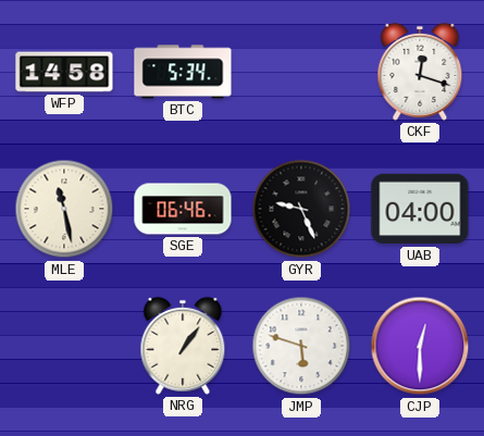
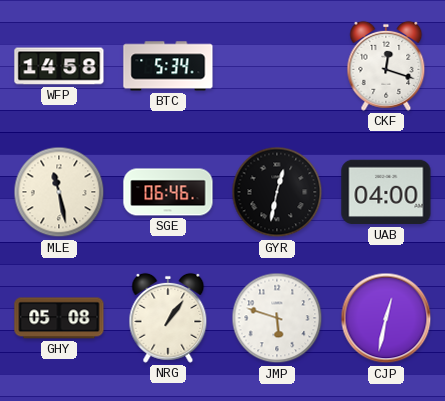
GYR: 9:26 -> 12:32
GHY: none -> 05:08
CJP: 12:30 -> 12:32
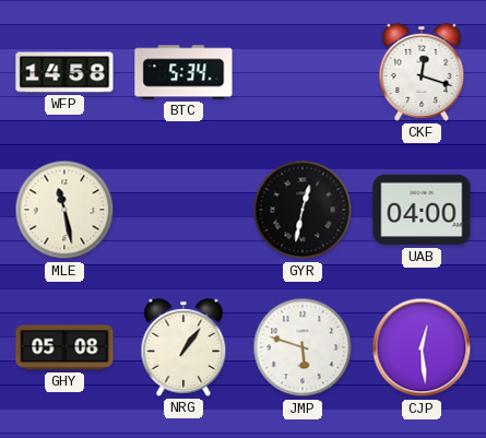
SGE: 06:46 -> none
CJP: 12:32 -> 12:29
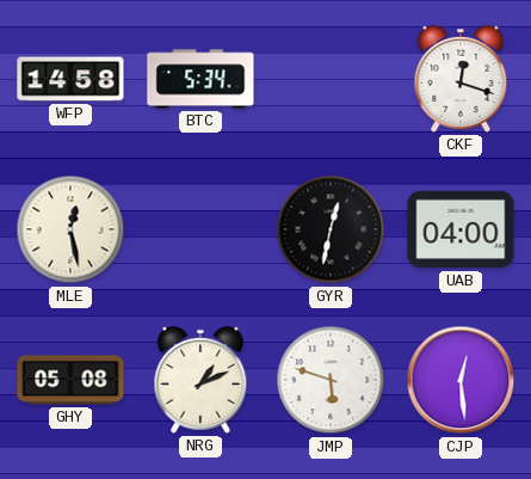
MLE: 11:28 -> 12:28
NRG: 1:06 -> 1:11
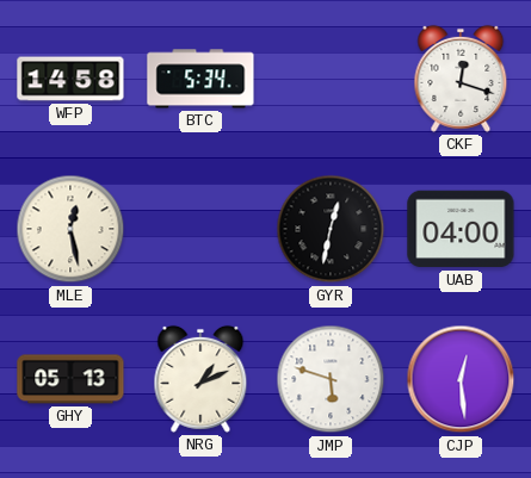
GHY: 05:08 -> 05:13
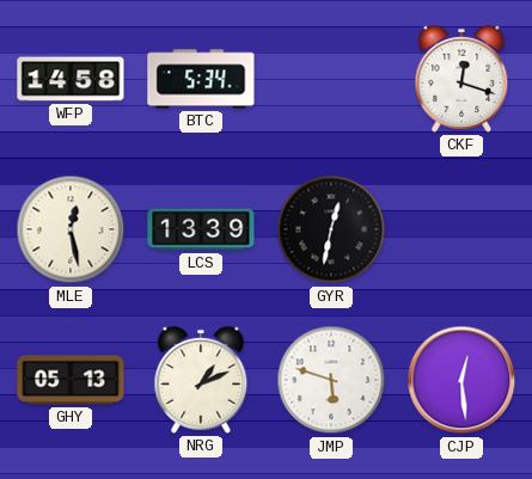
LCS: none -> 13:39
UAB: 04:00 -> none
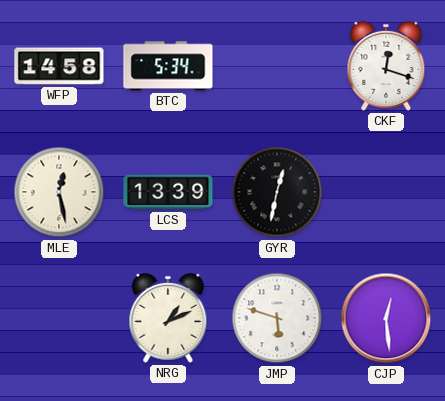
GHY: 05:13 -> none
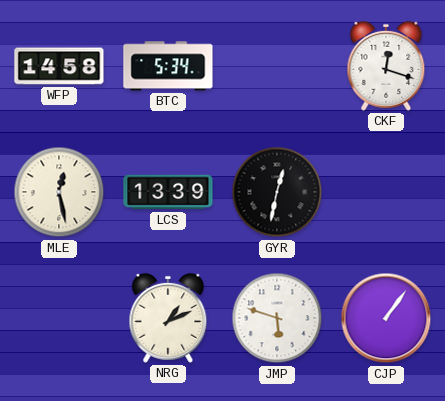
CJP: 12:29 -> 1:06
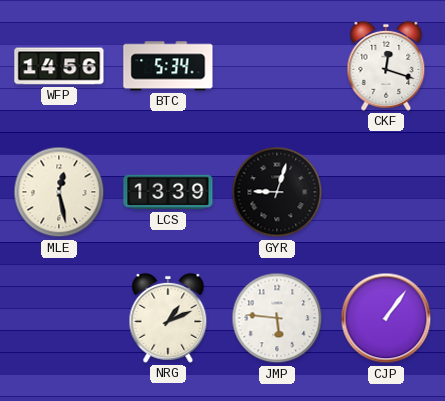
WFP: 14:58 -> 14:56
GYR: 12:32 -> 9:03
JMP: 5:48 -> 5:46
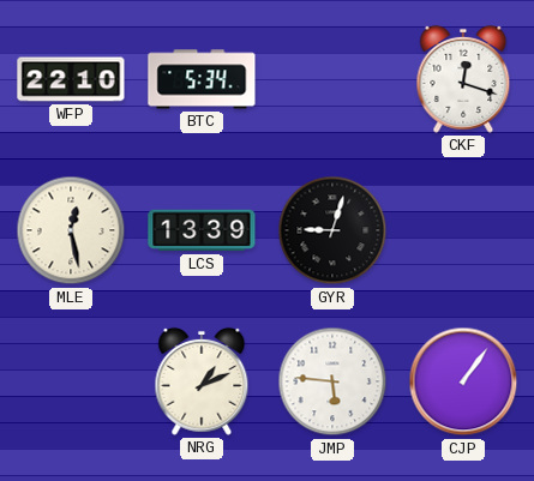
WFP: 14:56 -> 22:10
